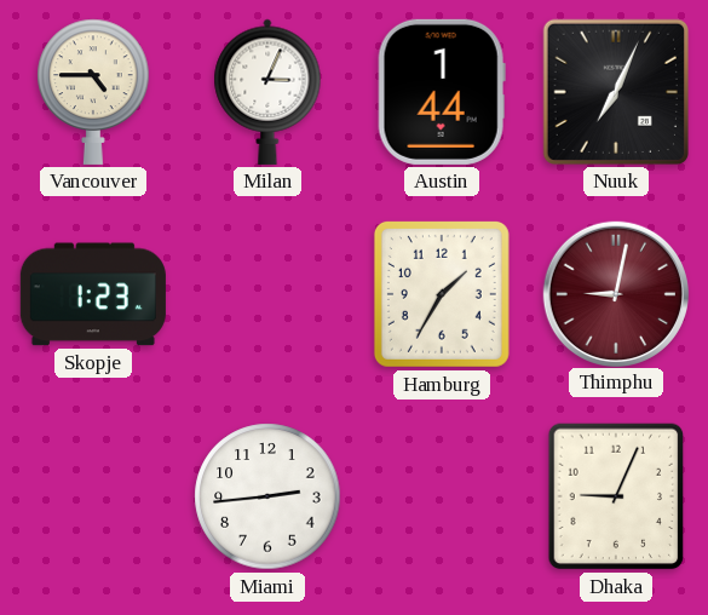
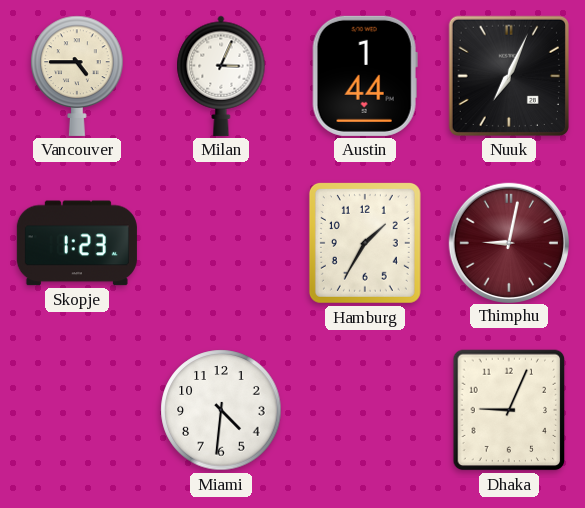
Miami: 2:44 -> 4:31
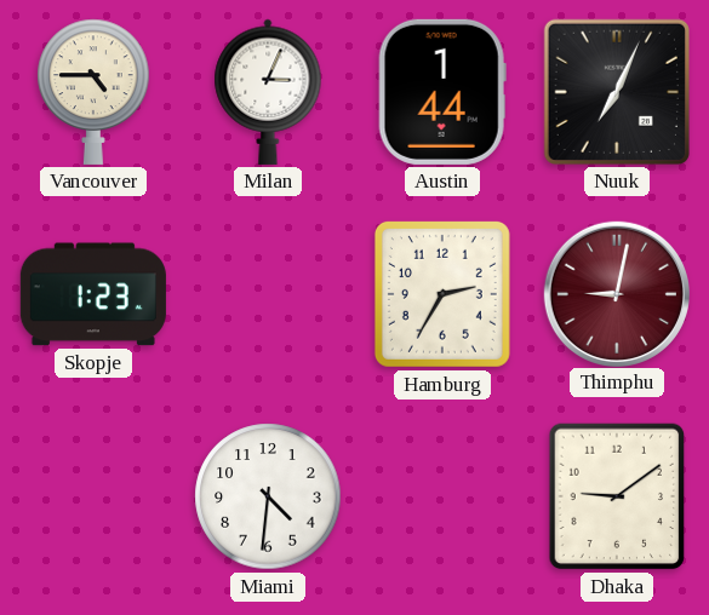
Hamburg: 1:35 -> 2:35
Dhaka: 9:04 -> 9:09
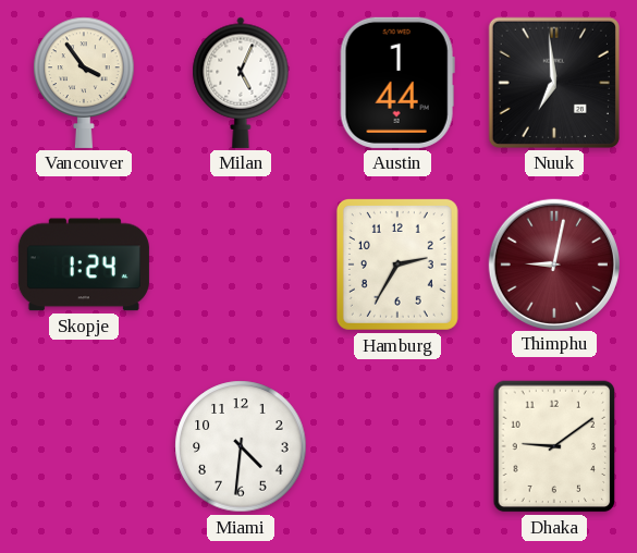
Vancouver: 4:45 -> 3:54
Milan: 3:04 -> 5:04
Nuuk: 7:04 -> 6:59
Skopje: 1:23 -> 1:24
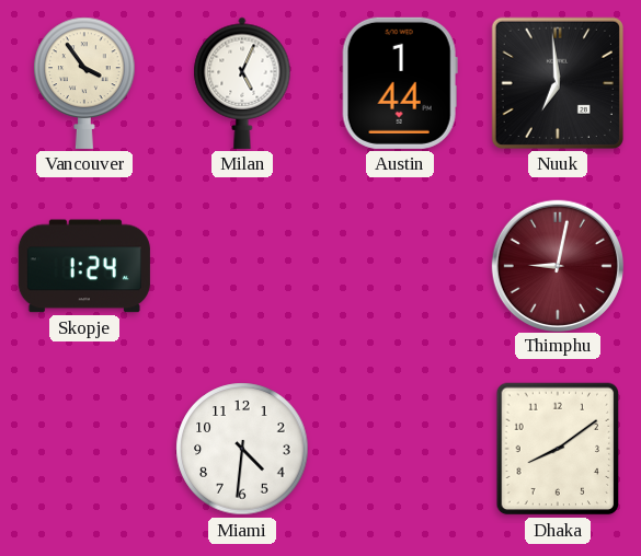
Hamburg: 2:35 -> none
Dhaka: 9:09 -> 8:09
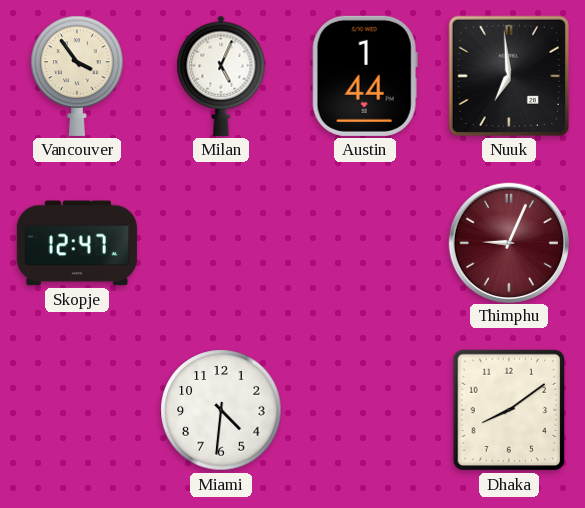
Skopje: 1:24 -> 12:47
Thimphu: 9:02 -> 9:04
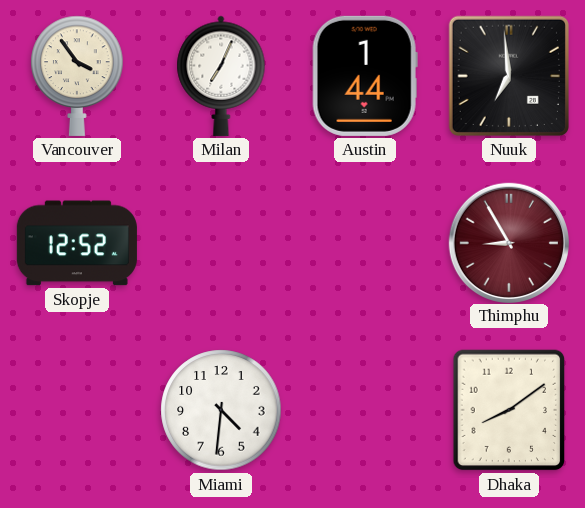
Milan: 5:04 -> 7:04
Skopje: 12:47 -> 12:52
Thimphu: 9:04 -> 8:55
